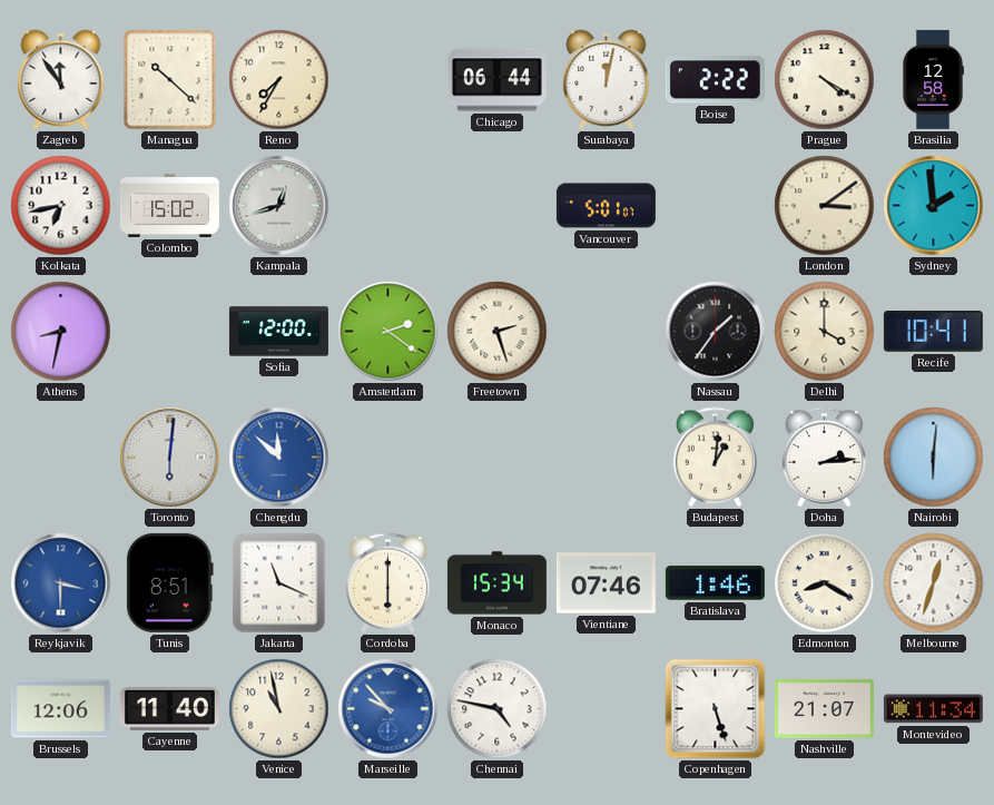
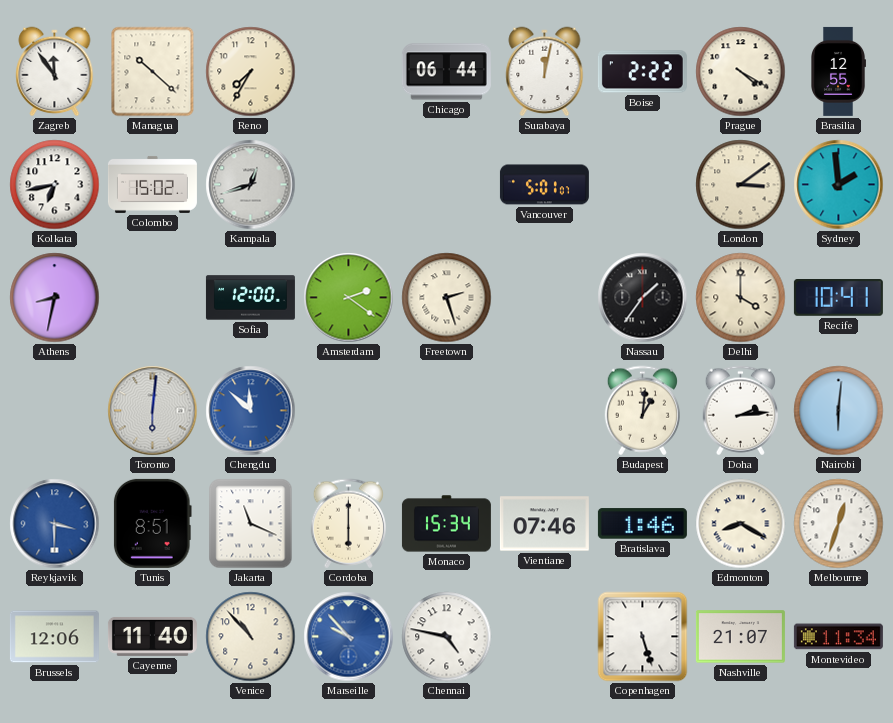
Brasilia: 12:58 -> 12:55
Venice: 10:58 -> 10:53
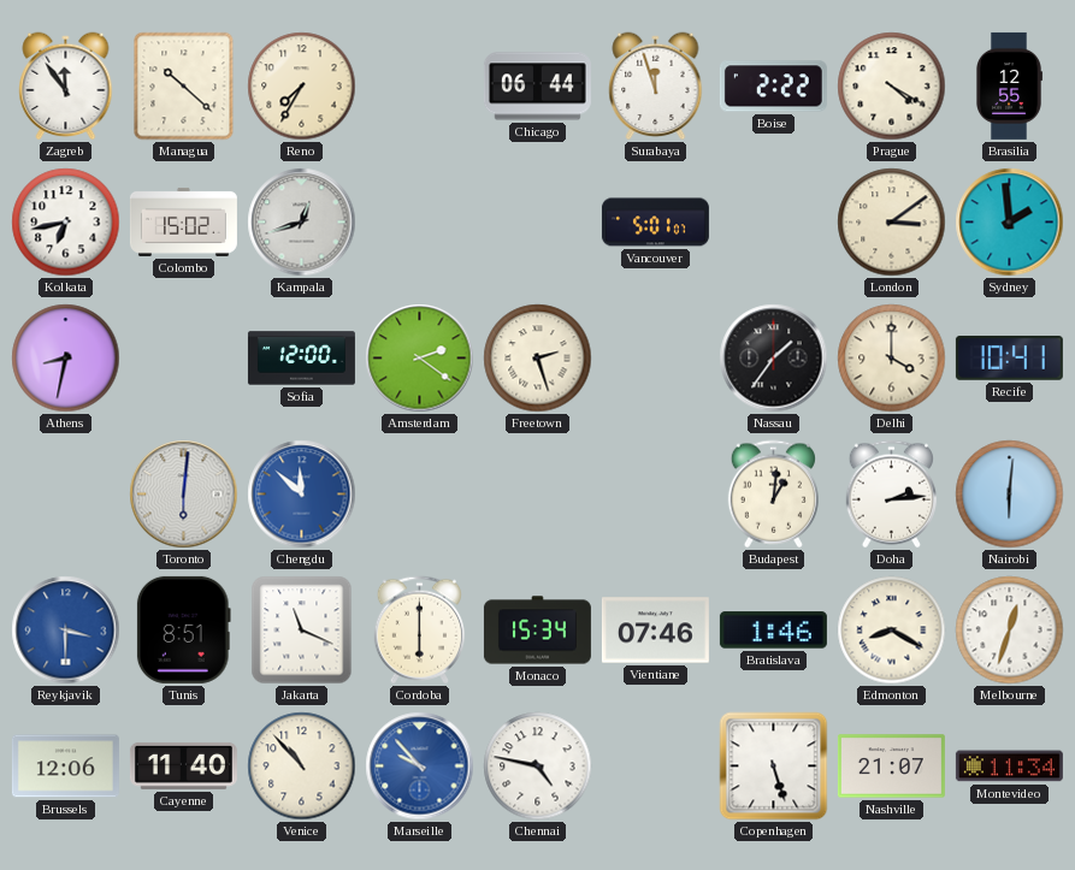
Surabaya: 12:02 -> 11:57
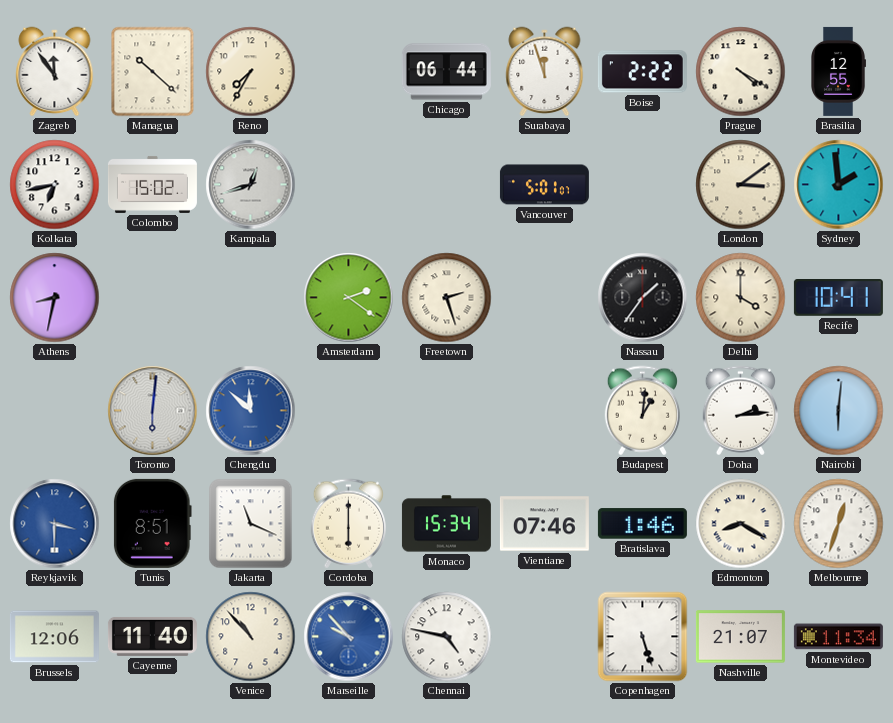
Sofia: 12:00 -> none
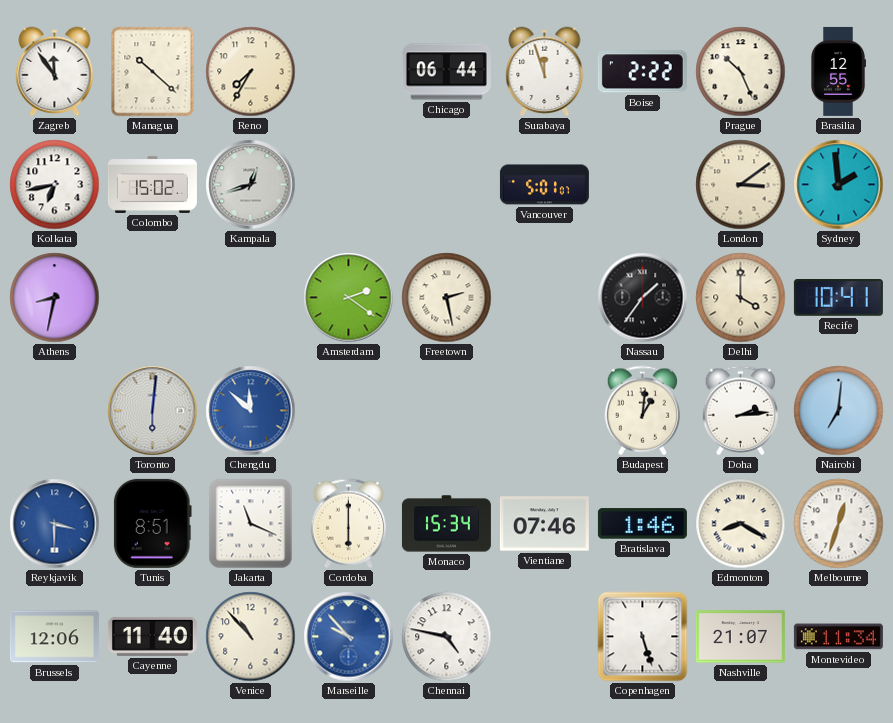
Prague: 4:20 -> 10:26
Freetown: 2:27 -> 2:28
Nairobi: 6:01 -> 7:01
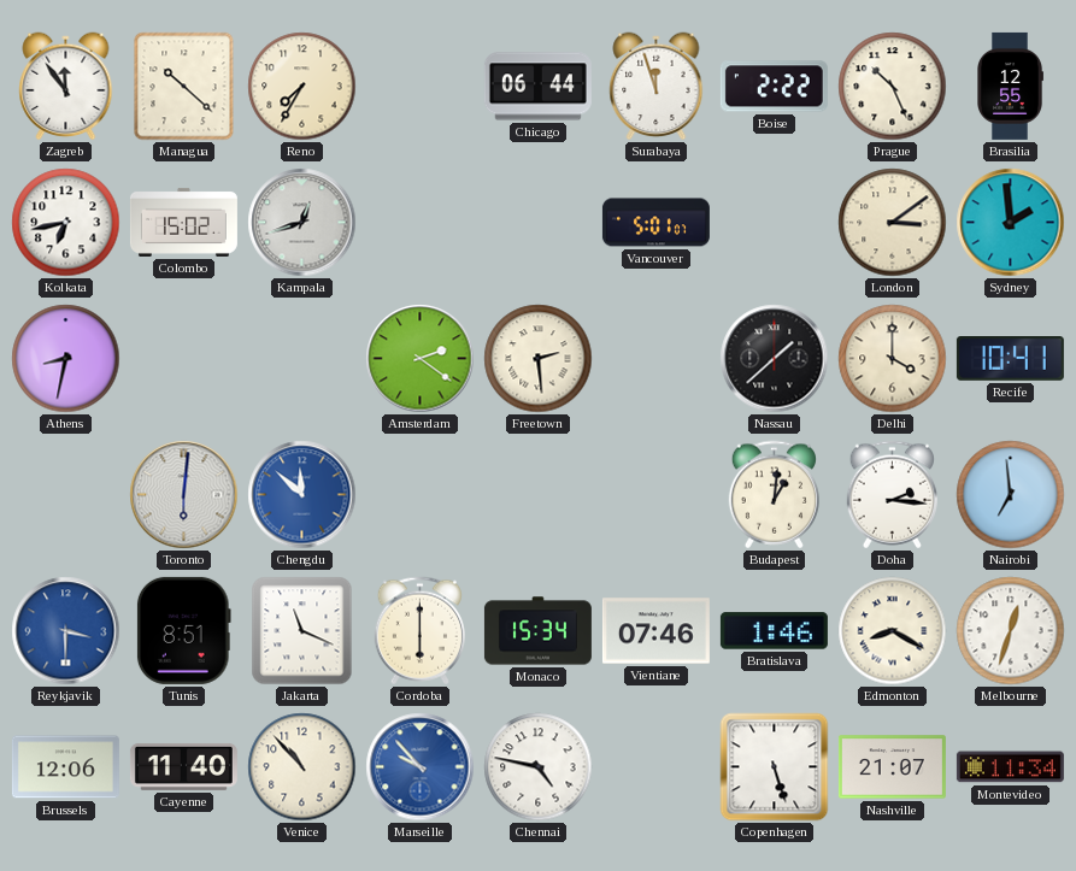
Freetown: 2:28 -> 2:29
Nassau: 1:36 -> 1:38
Doha: 2:14 -> 2:16
Nairobi: 7:01 -> 6:59
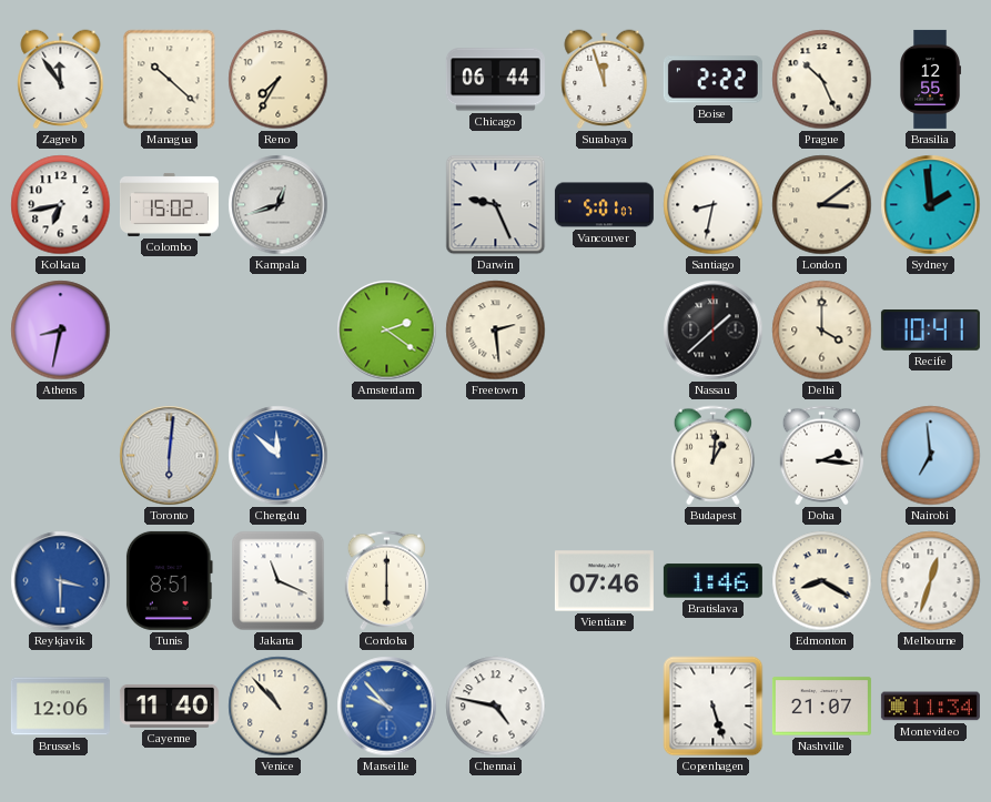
Darwin: none -> 9:26
Santiago: none -> 8:32
Monaco: 15:34 -> none
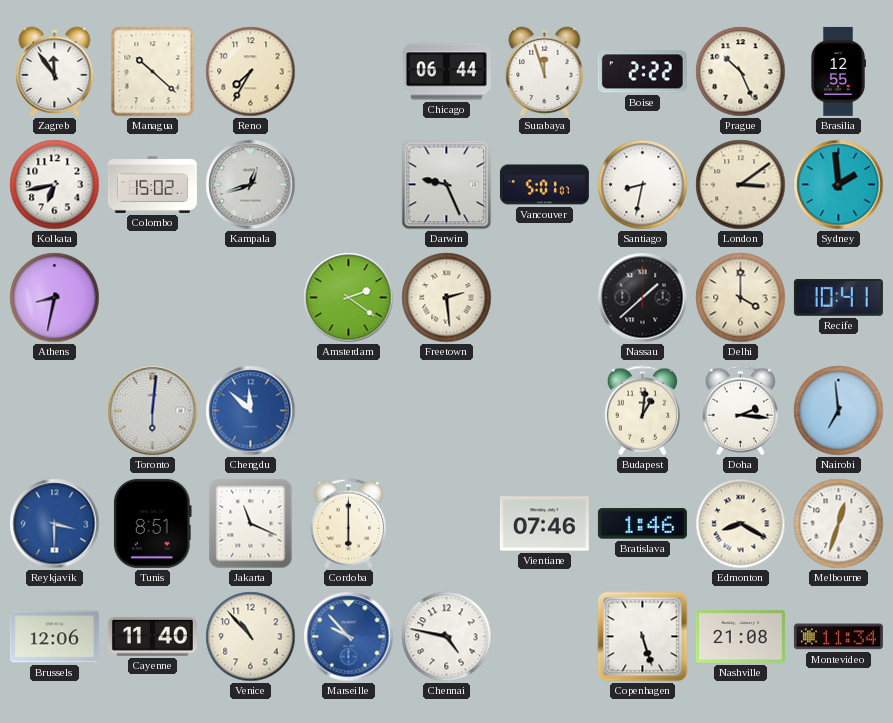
Nashville: 21:07 -> 21:08
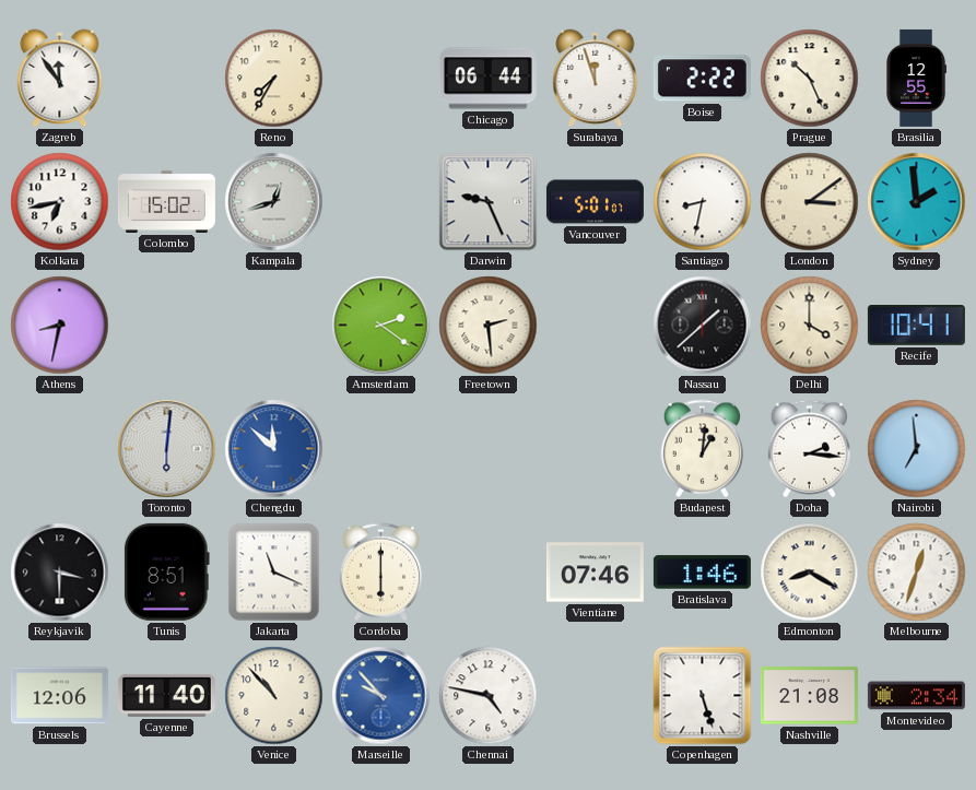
Managua: 10:22 -> none
Reykjavik dial: blue -> black
Montevideo: 11:34 -> 2:34
